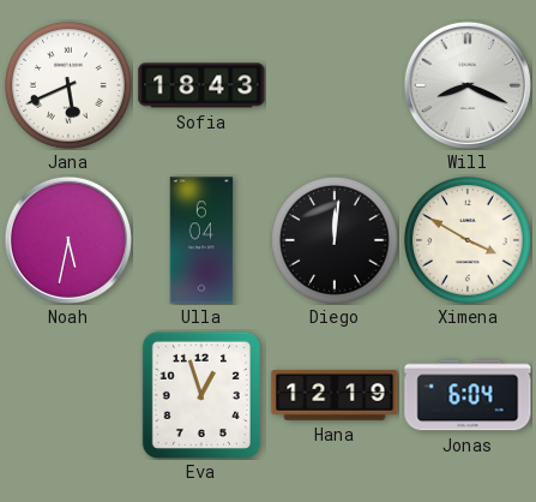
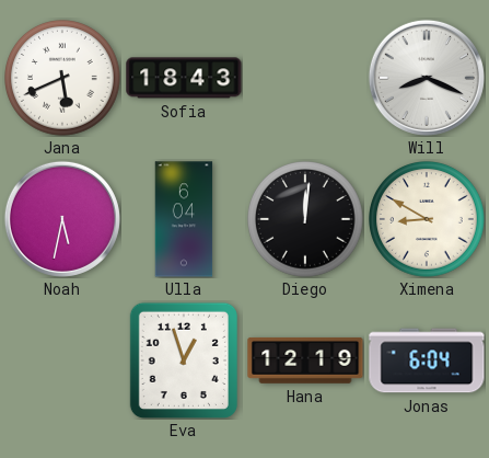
Ximena: 3:50 -> 8:50
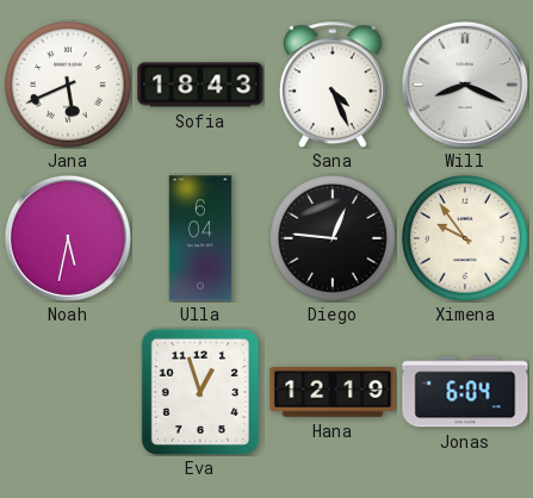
Sana: none -> 4:26
Diego: 12:01 -> 12:46
Ximena: 8:50 -> 9:54
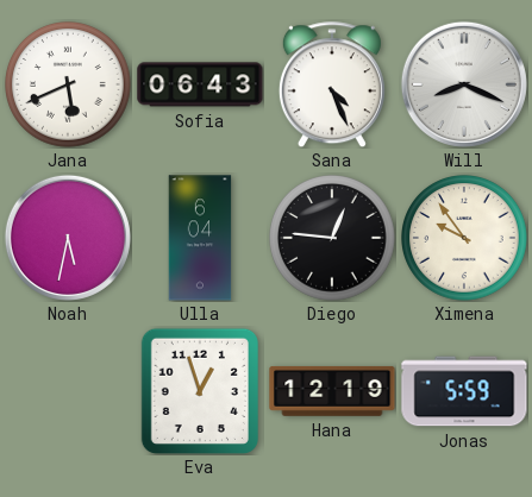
Sofia: 18:43 -> 06:43
Jonas: 6:04 -> 5:59
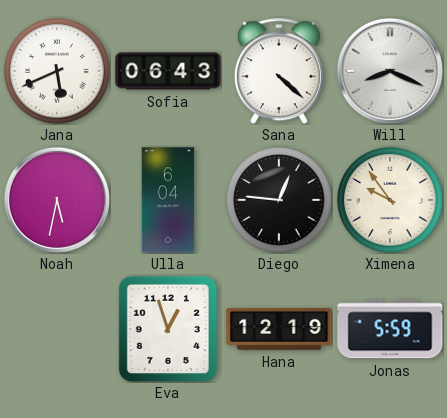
Sana: 4:26 -> 4:22
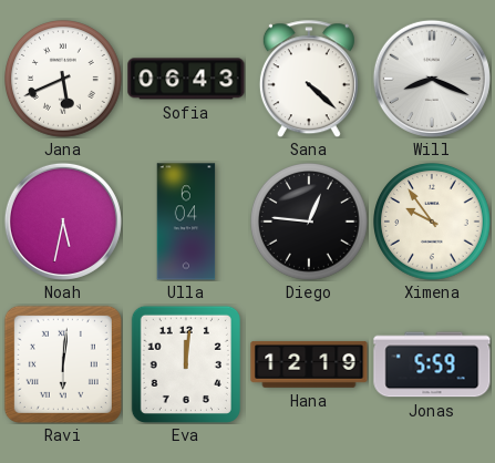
Ravi: none -> 6:01
Eva: 12:57 -> 12:01
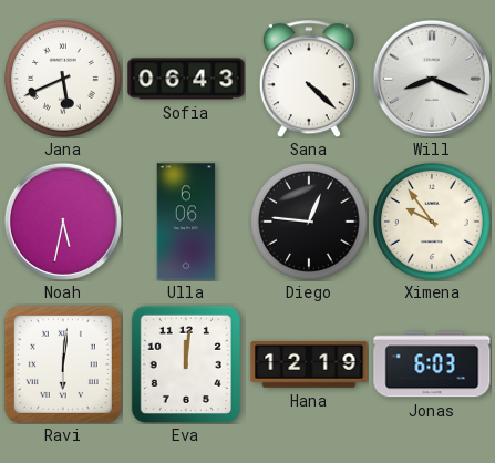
Ulla: 6:04 -> 6:06
Jonas: 5:59 -> 6:03
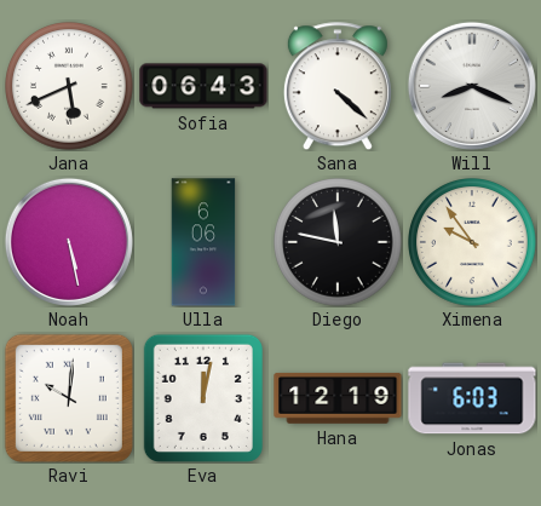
Noah: 5:32 -> 5:28
Diego: 12:46 -> 11:47
Ravi: 6:01 -> 10:01
Eva: 12:01 -> 12:02
